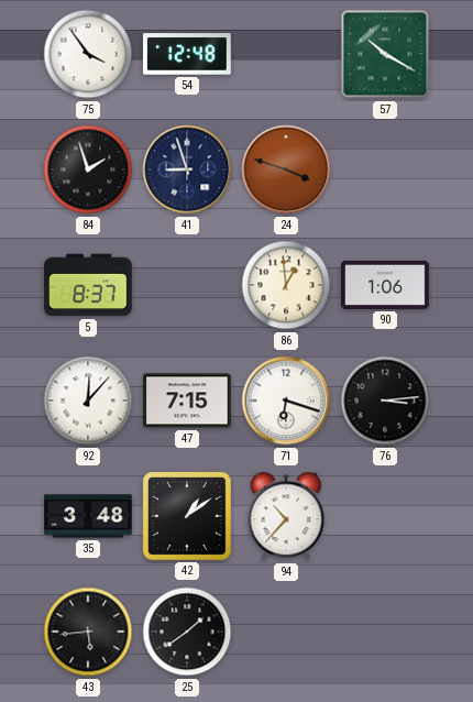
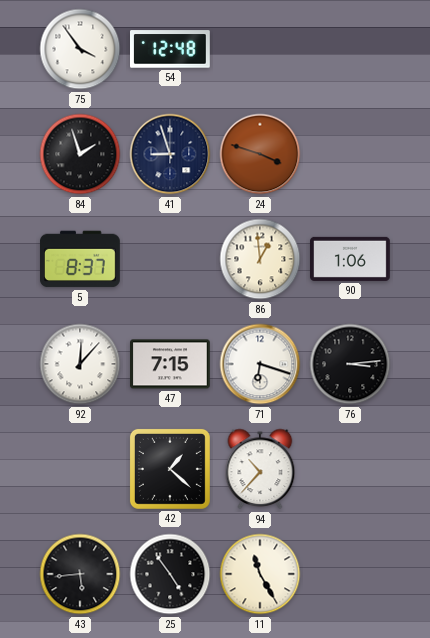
57: 10:20 -> none
35: 3:48 -> none
42: 1:09 -> 1:22
25: 1:39 -> 4:54
11: none -> 11:25
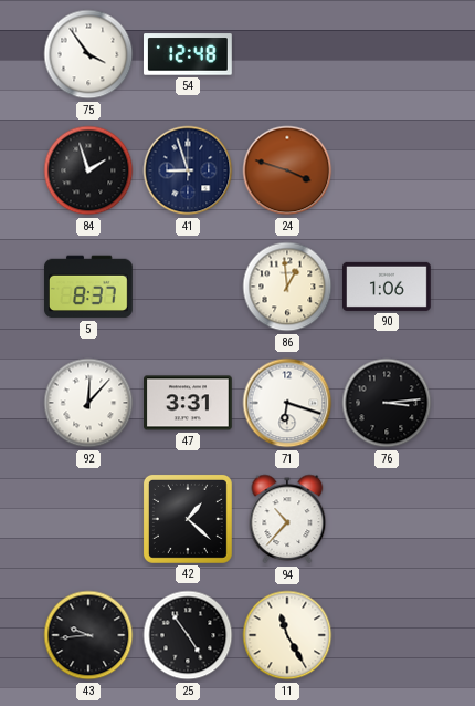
47: 7:15 -> 3:31
43: 5:44 -> 9:44
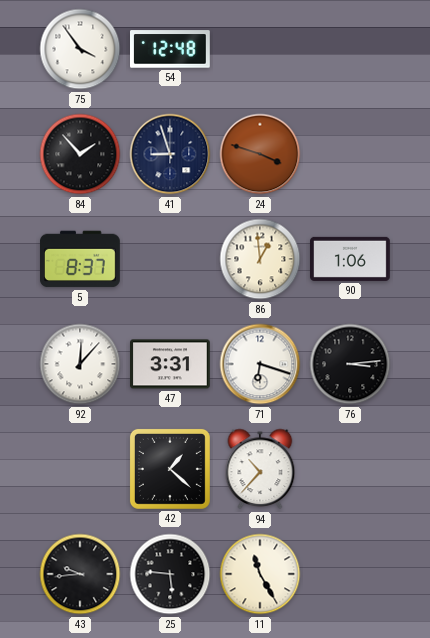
84: 1:57 -> 1:53
25: 4:54 -> 5:46
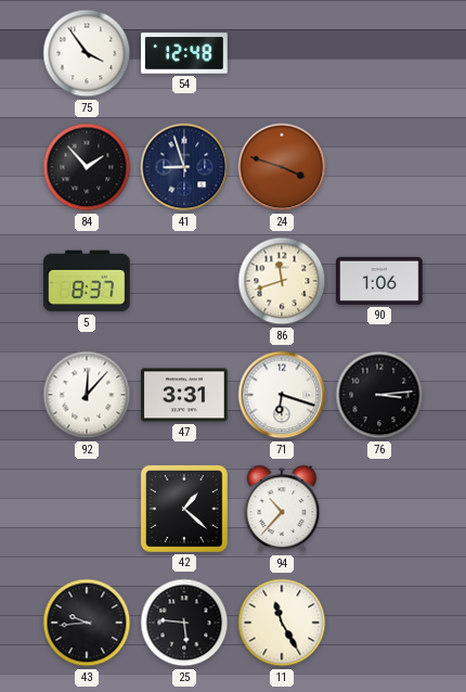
86: 12:59 -> 11:42
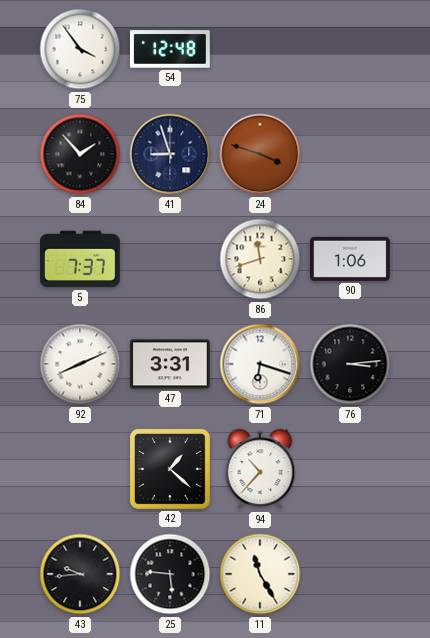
5: 8:37 -> 7:37
92: 12:07 -> 8:11
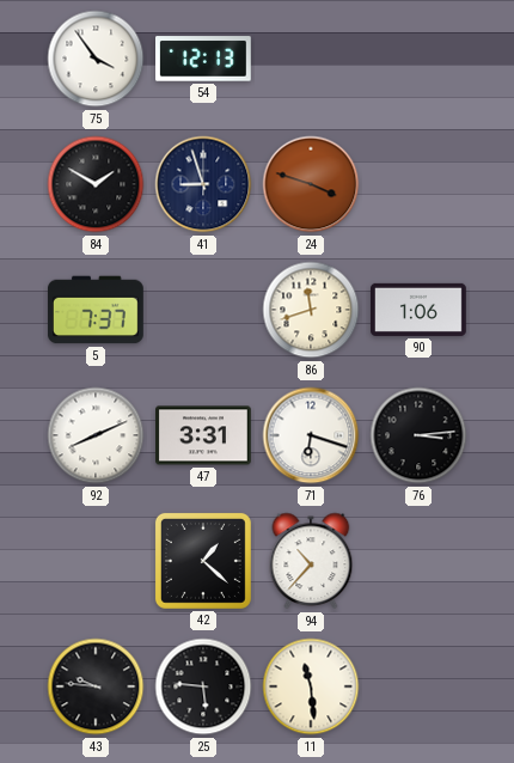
54: 12:48 -> 12:13
84: 1:53 -> 1:50
43: 9:44 -> 9:46
11: 11:25 -> 11:29
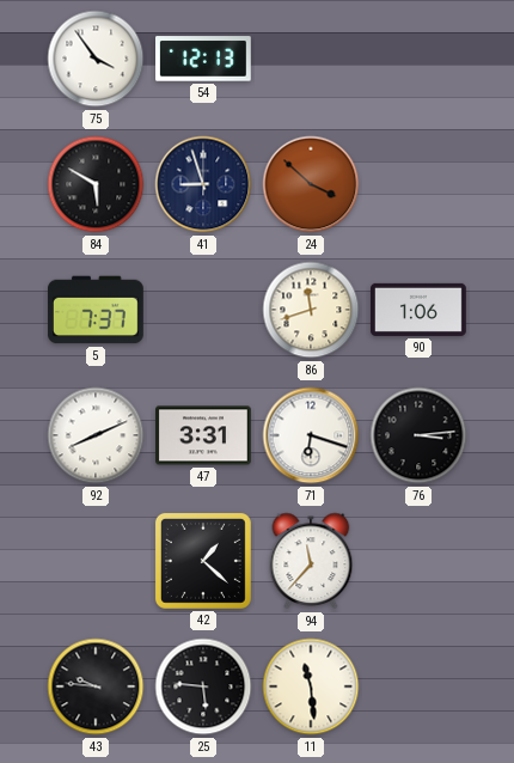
84: 1:50 -> 5:50
24: 3:48 -> 3:52
94: 10:37 -> 11:37
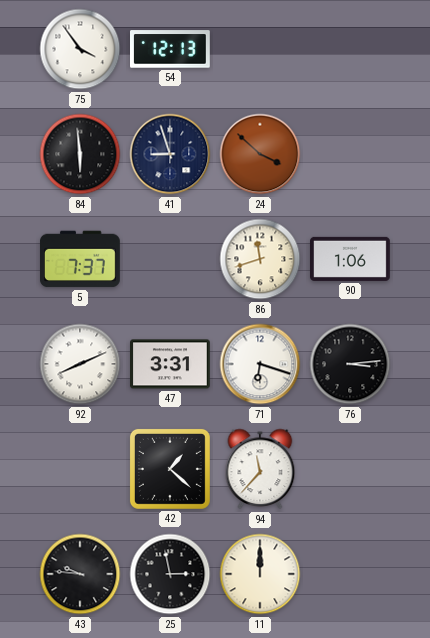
84: 5:50 -> 5:59
25: 5:46 -> 2:58
11: 11:29 -> 12:00
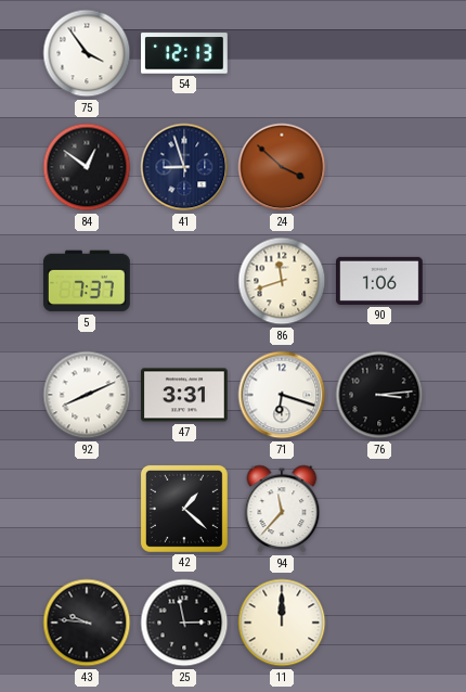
84: 5:59 -> 12:51
